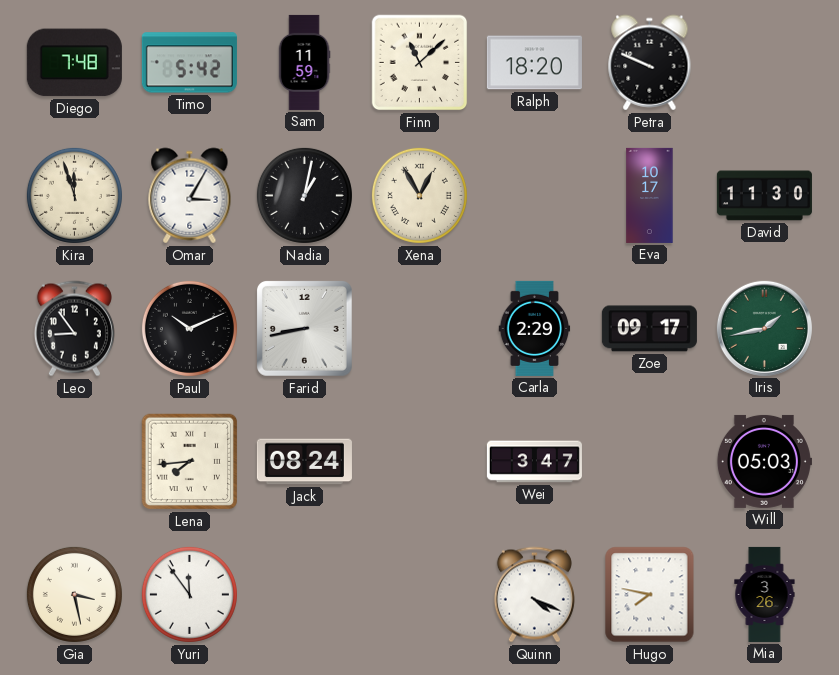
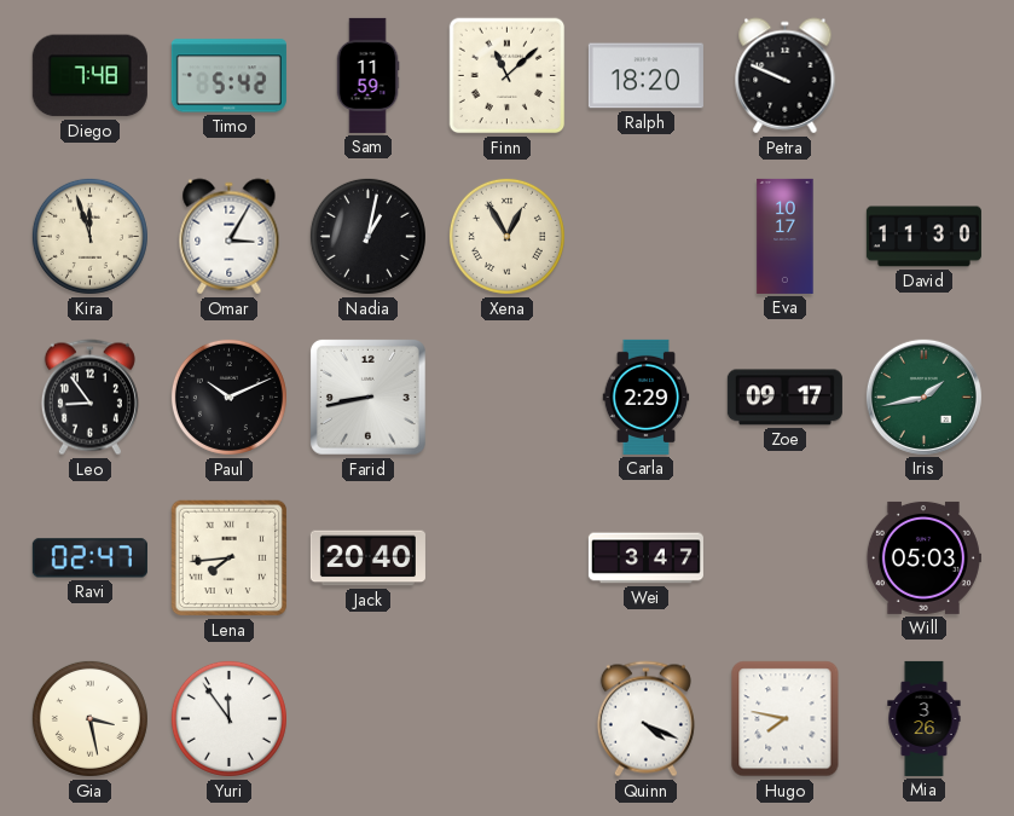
Ravi: none -> 02:47
Jack: 08:24 -> 20:40
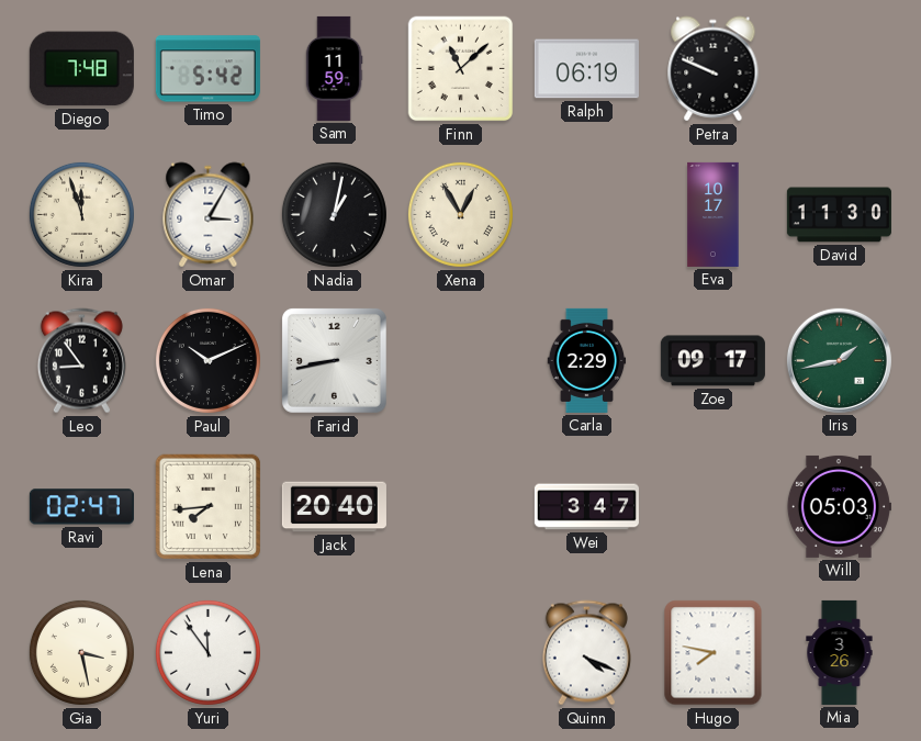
Ralph: 18:20 -> 06:19
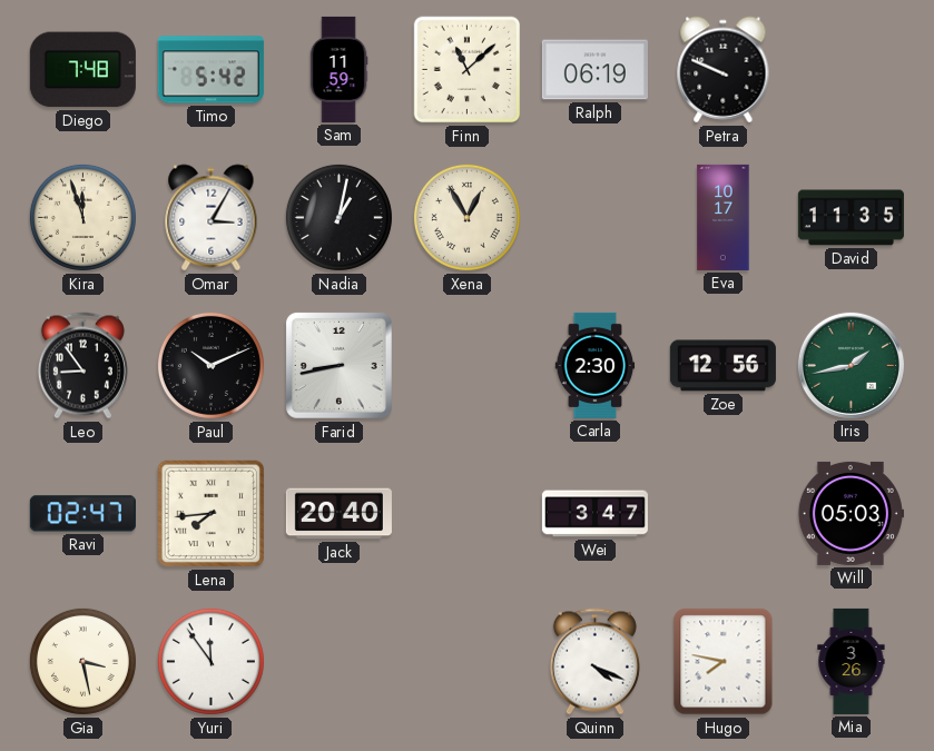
David: 11:30 -> 11:35
Carla: 2:29 -> 2:30
Zoe: 09:17 -> 12:56
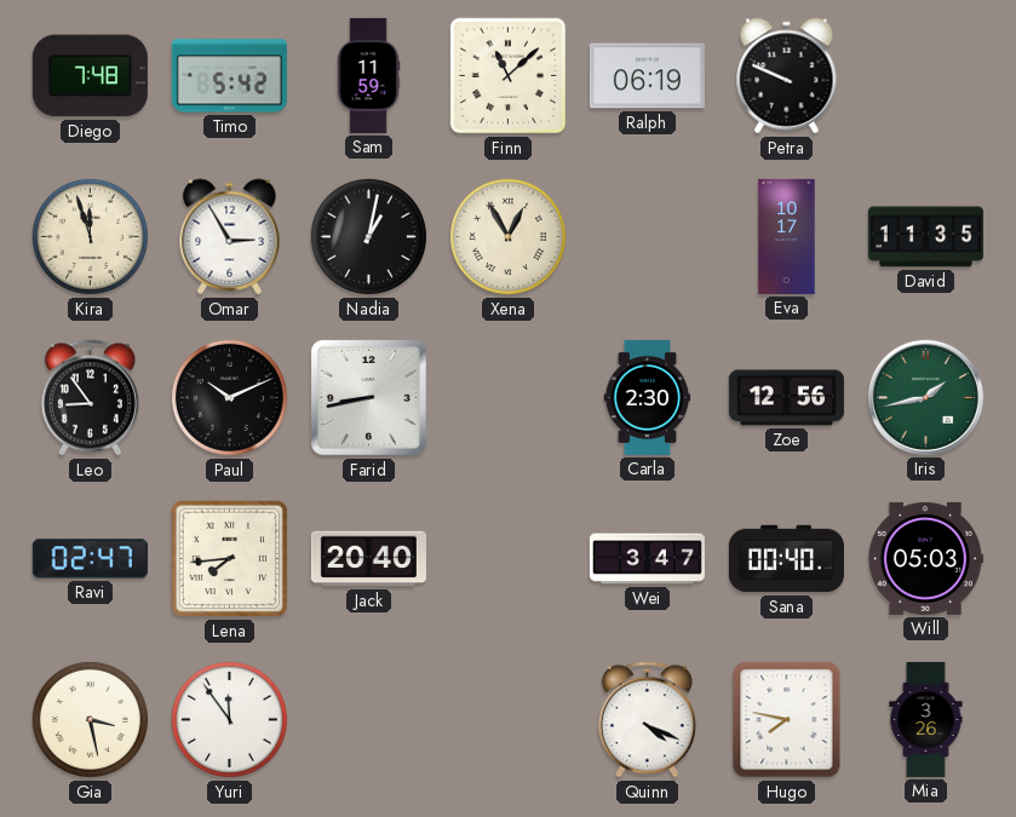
Omar: 3:05 -> 2:55
Sana: none -> 00:40
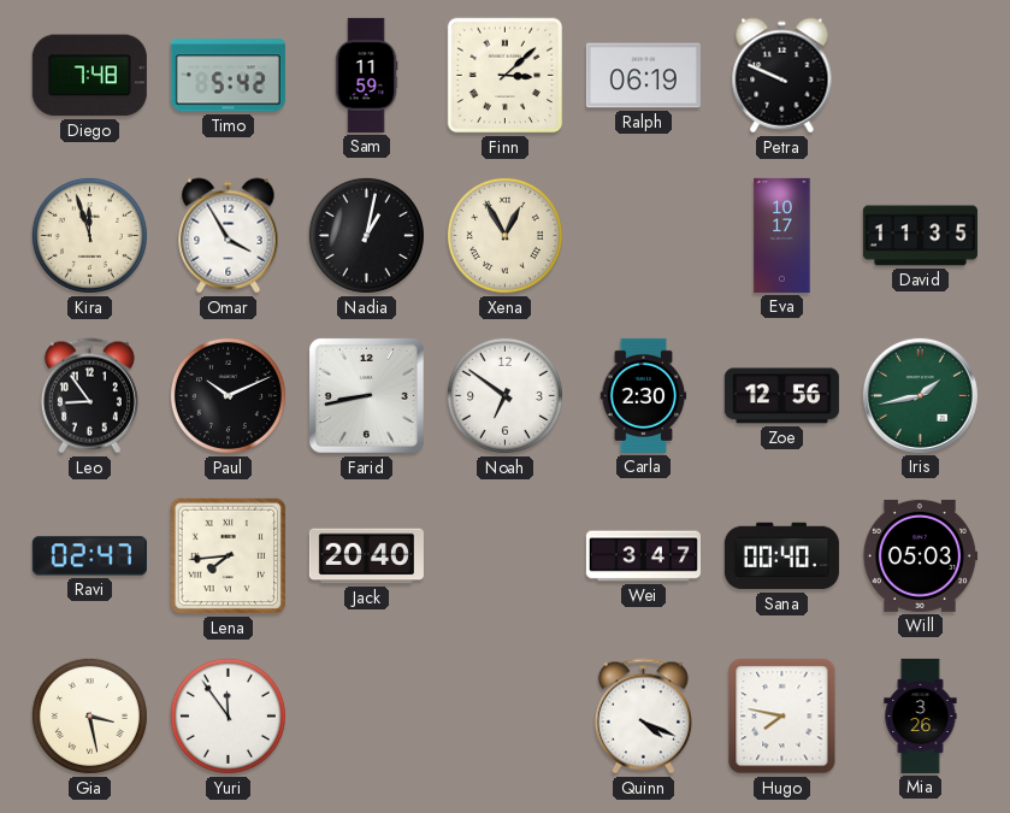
Finn: 11:08 -> 3:08
Omar: 2:55 -> 3:55
Noah: none -> 6:51
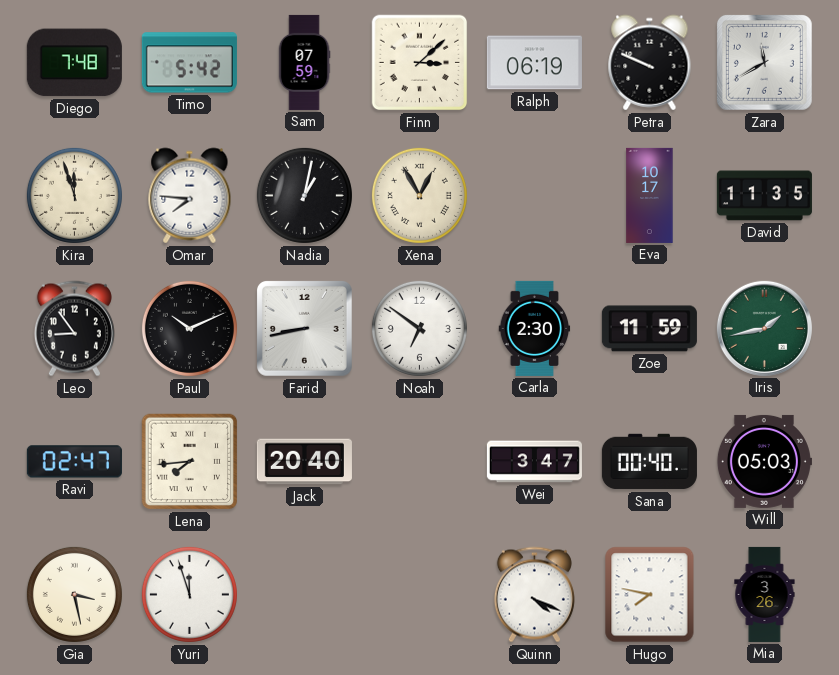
Sam: 11:59 -> 07:59
Zara: none -> 11:40
Omar: 3:55 -> 7:46
Zoe: 12:56 -> 11:59
Yuri: 11:54 -> 11:57
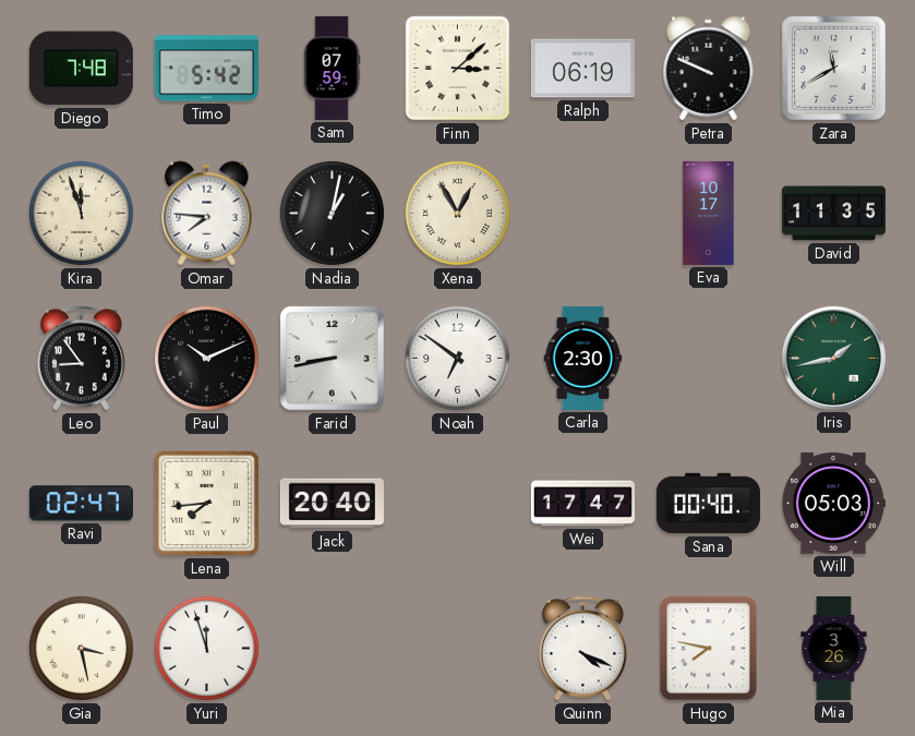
Zoe: 11:59 -> none
Wei: 3:47 -> 17:47
